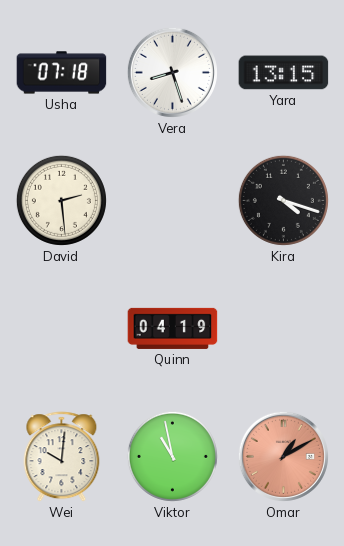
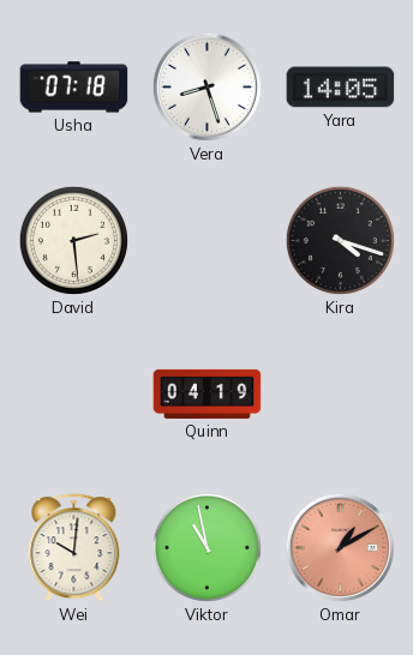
Yara: 13:15 -> 14:05
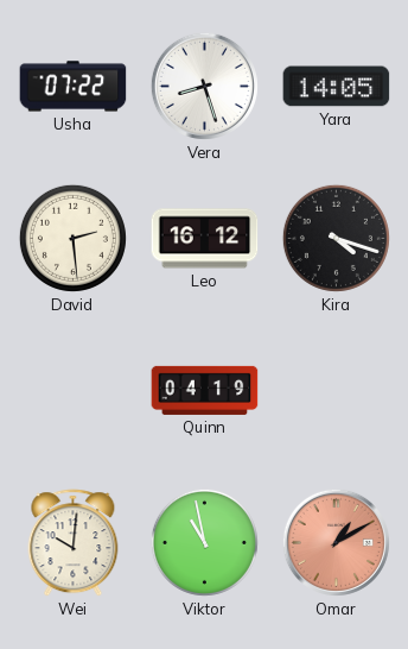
Usha: 07:18 -> 07:22
Leo: none -> 16:12
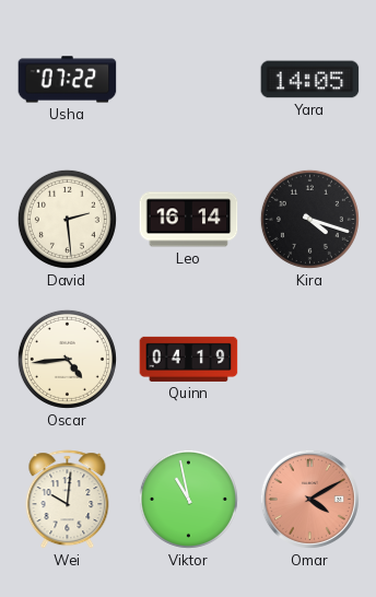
Vera: 8:27 -> none
Leo: 16:12 -> 16:14
Oscar: none -> 4:44
Omar: 1:10 -> 4:10
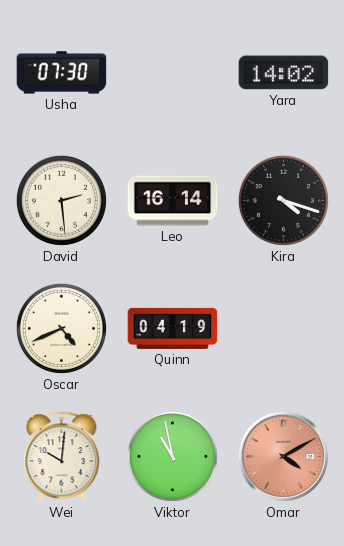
Usha: 07:22 -> 07:30
Yara: 14:05 -> 14:02
Oscar: 4:44 -> 4:41
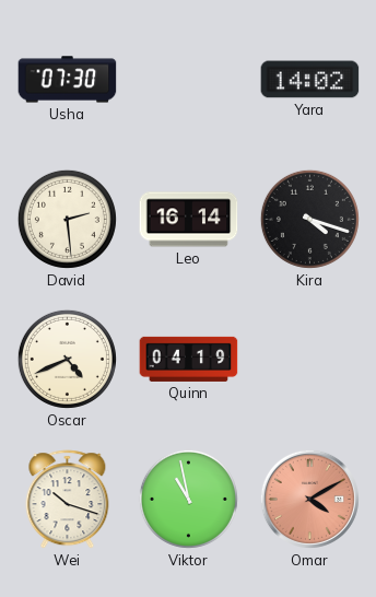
Wei: 10:01 -> 10:18
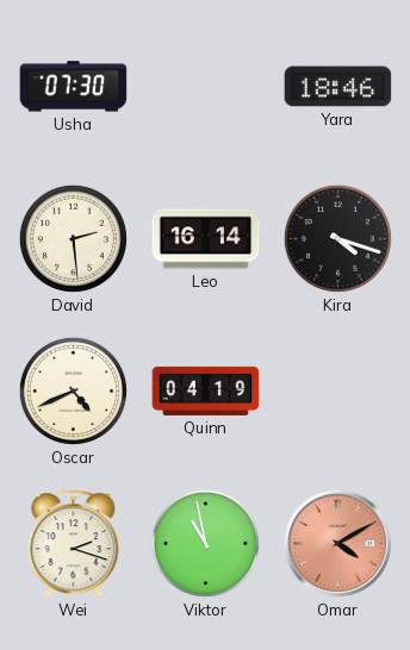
Yara: 14:02 -> 18:46
Wei: 10:18 -> 2:18
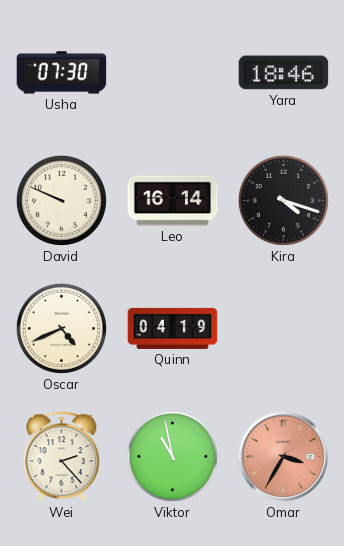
David: 2:29 -> 9:49
Wei: 2:18 -> 2:23
Omar: 4:10 -> 3:35
